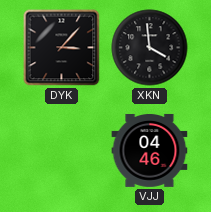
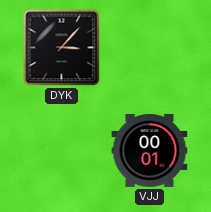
XKN: 3:59 -> none
VJJ: 04:46 -> 00:01
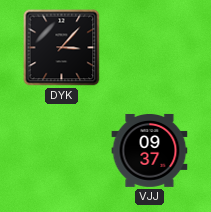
VJJ: 00:01 -> 09:37
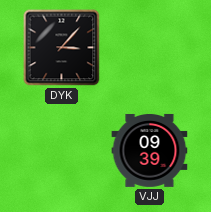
VJJ: 09:37 -> 09:39
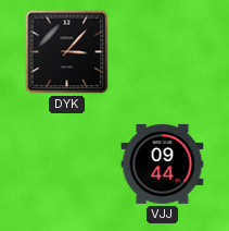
VJJ: 09:39 -> 09:44
